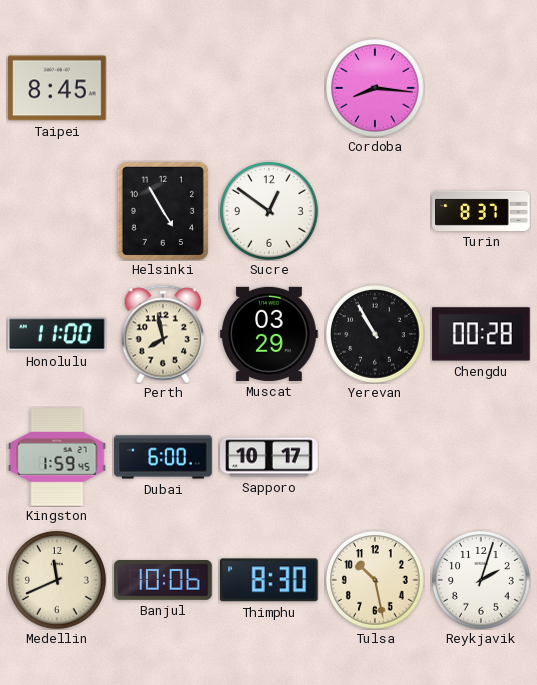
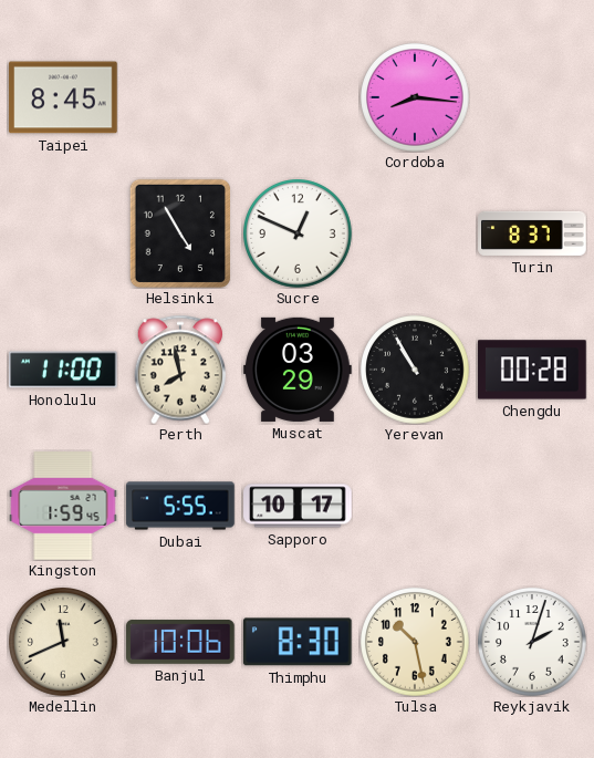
Sucre: 12:51 -> 12:49
Dubai: 6:00 -> 5:55
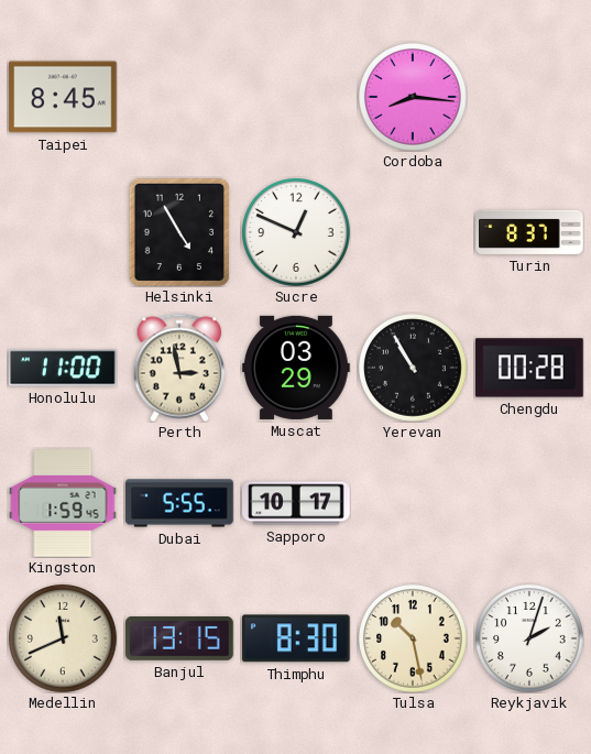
Perth: 7:58 -> 2:58
Banjul: 10:06 -> 13:15
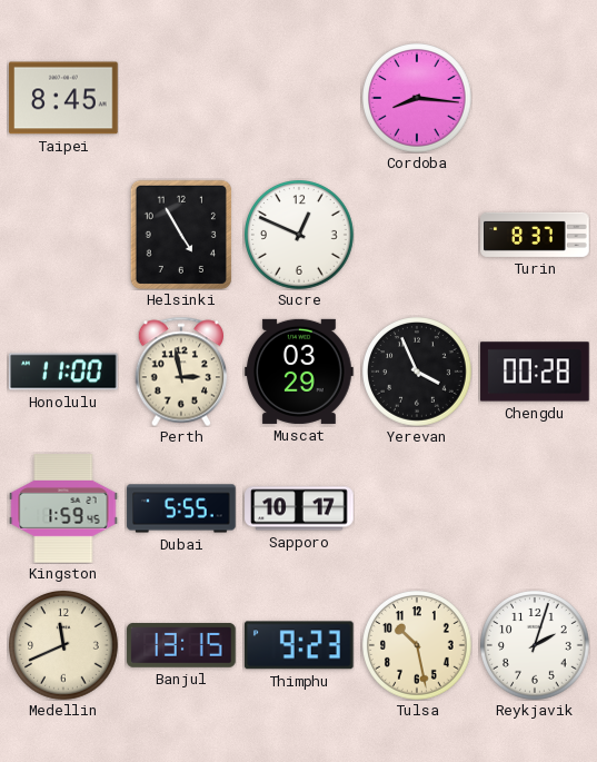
Yerevan: 10:55 -> 3:56
Thimphu: 8:30 -> 9:23
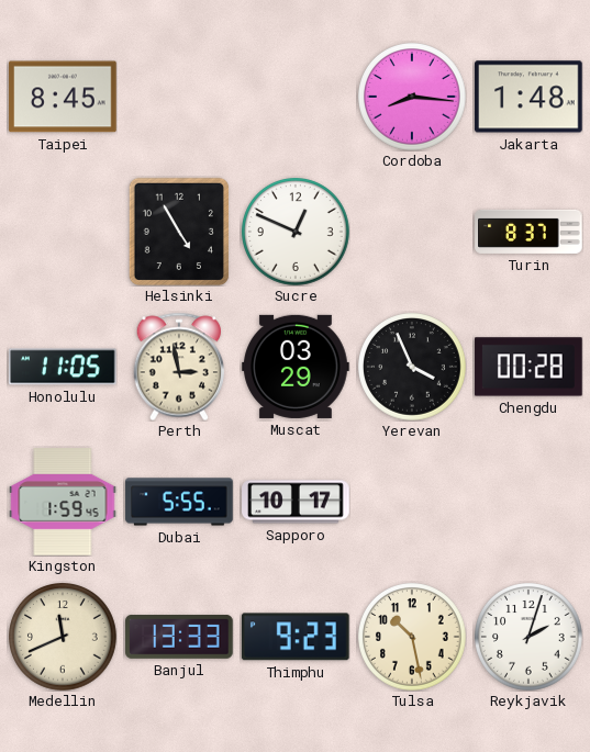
Jakarta: none -> 1:48
Honolulu: 11:00 -> 11:05
Banjul: 13:15 -> 13:33
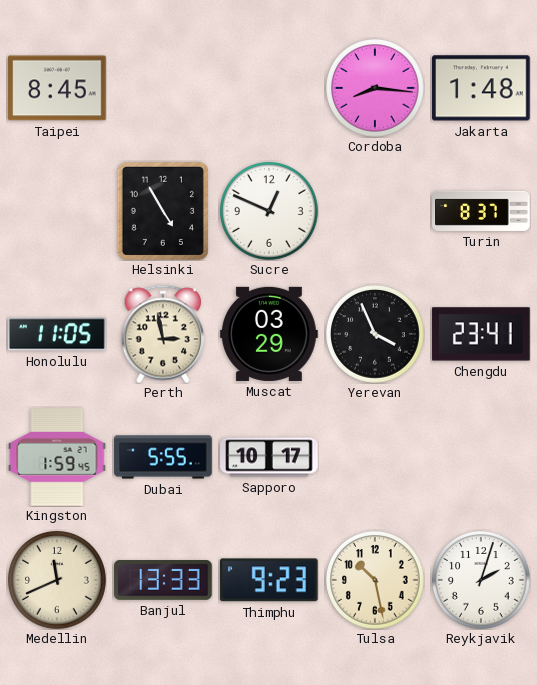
Chengdu: 00:28 -> 23:41
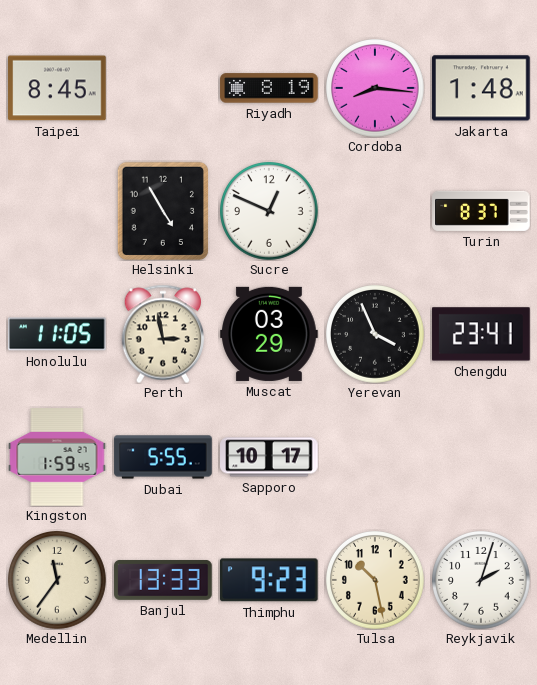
Riyadh: none -> 8:19
Medellin: 11:41 -> 11:36
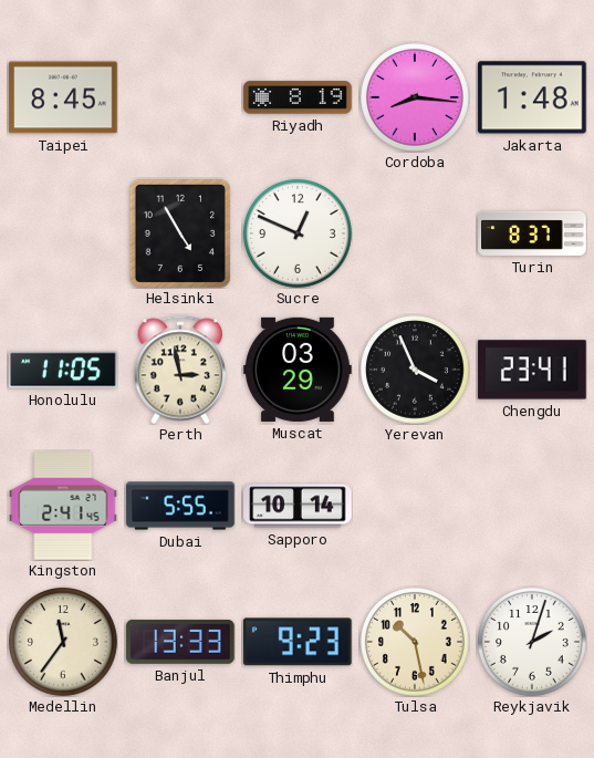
Kingston: 1:59 -> 2:41
Sapporo: 10:17 -> 10:14
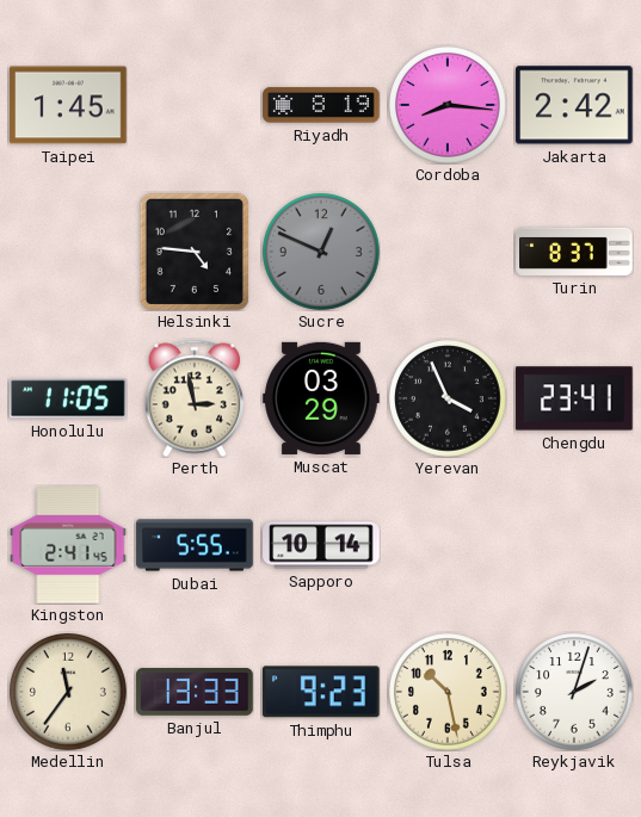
Taipei: 8:45 -> 1:45
Jakarta: 1:48 -> 2:42
Helsinki: 4:55 -> 4:46
Sucre dial: white -> grey
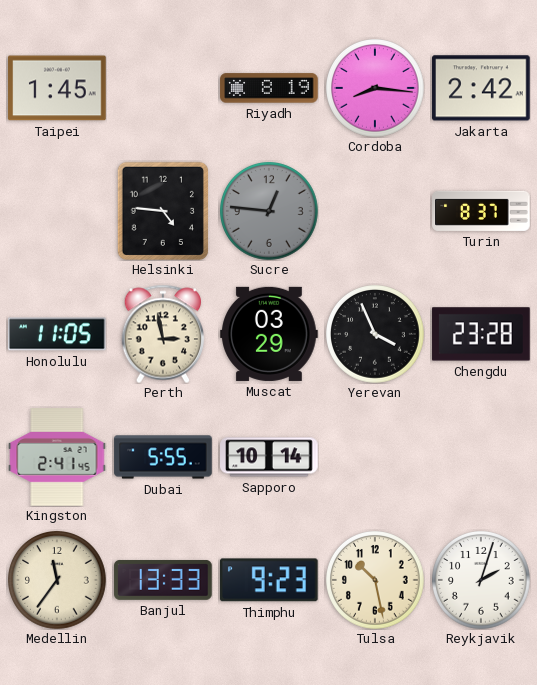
Sucre: 12:49 -> 12:46
Chengdu: 23:41 -> 23:28
